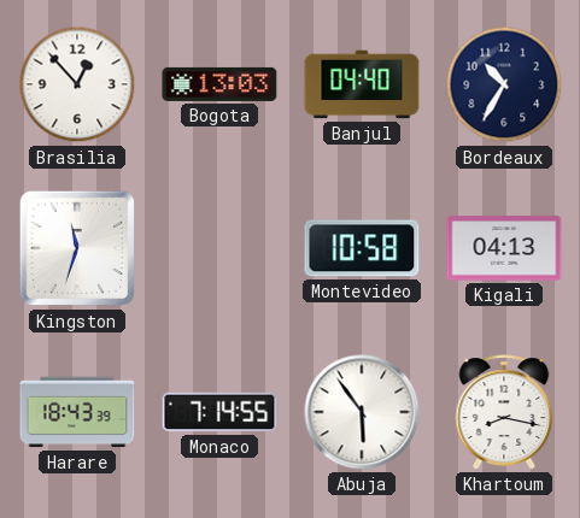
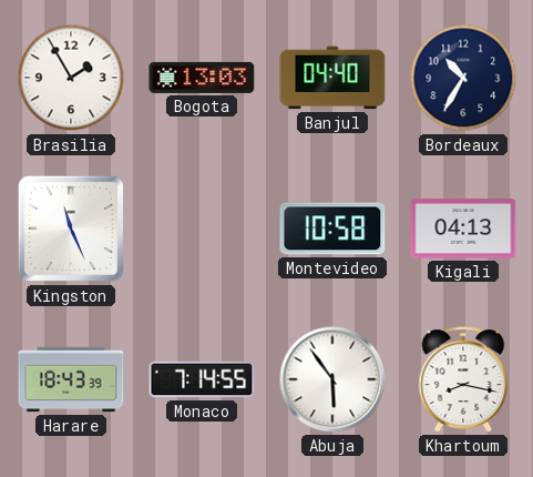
Brasilia: 12:53 -> 1:55
Kingston: 11:33 -> 11:26
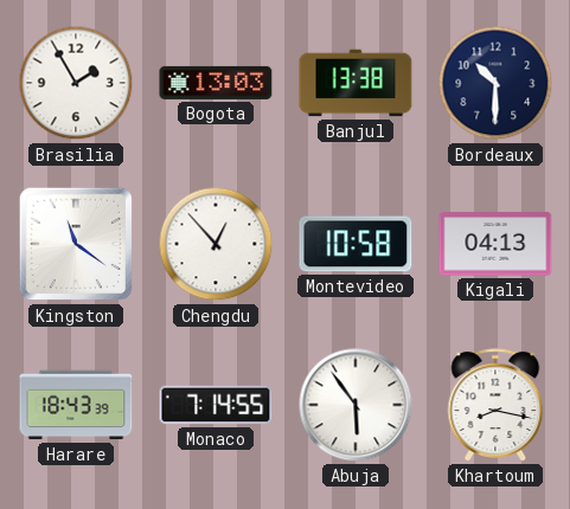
Banjul: 04:40 -> 13:38
Bordeaux: 10:35 -> 10:30
Kingston: 11:26 -> 11:21
Chengdu: none -> 12:53
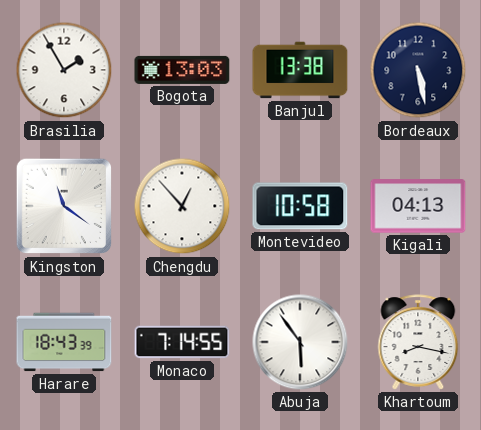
Bordeaux: 10:30 -> 5:28
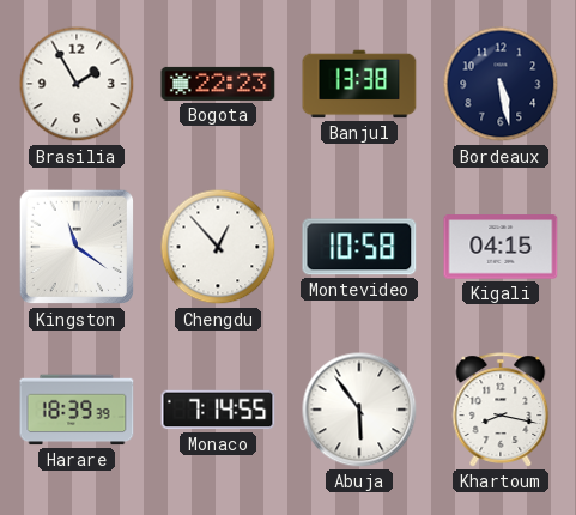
Bogota: 13:03 -> 22:23
Kigali: 04:13 -> 04:15
Harare: 18:43 -> 18:39
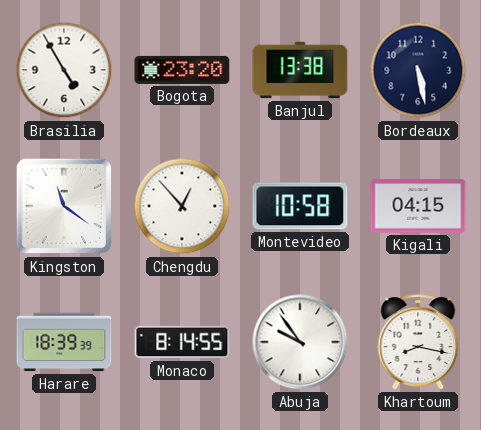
Brasilia: 1:55 -> 4:55
Bogota: 22:23 -> 23:20
Monaco: 7:14 -> 8:14
Abuja: 5:54 -> 9:54
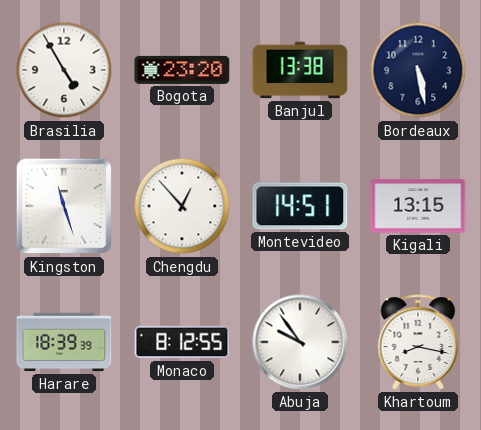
Kingston: 11:21 -> 11:27
Montevideo: 10:58 -> 14:51
Kigali: 04:15 -> 13:15
Monaco: 8:14 -> 8:12
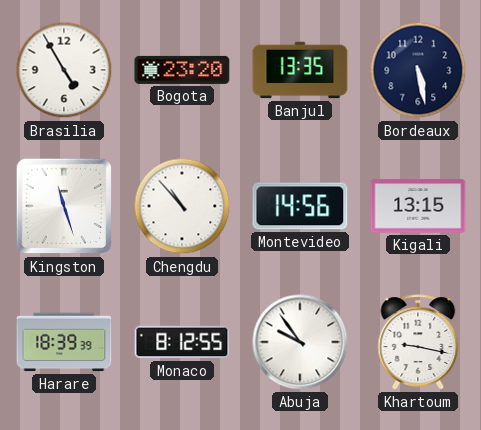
Banjul: 13:38 -> 13:35
Chengdu: 12:53 -> 10:53
Montevideo: 14:51 -> 14:56
Khartoum: 8:17 -> 9:17
